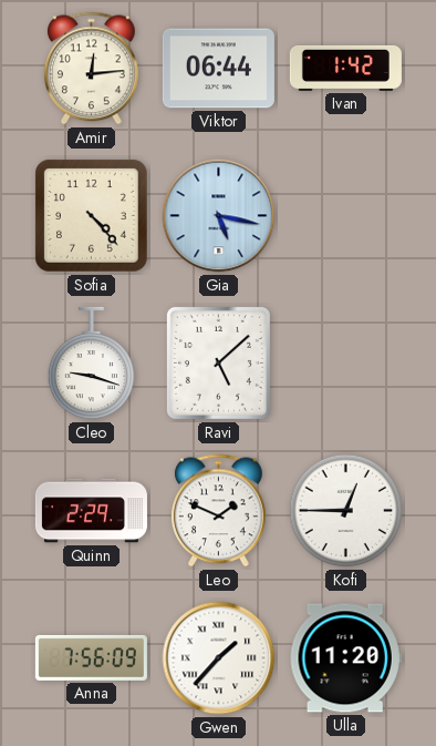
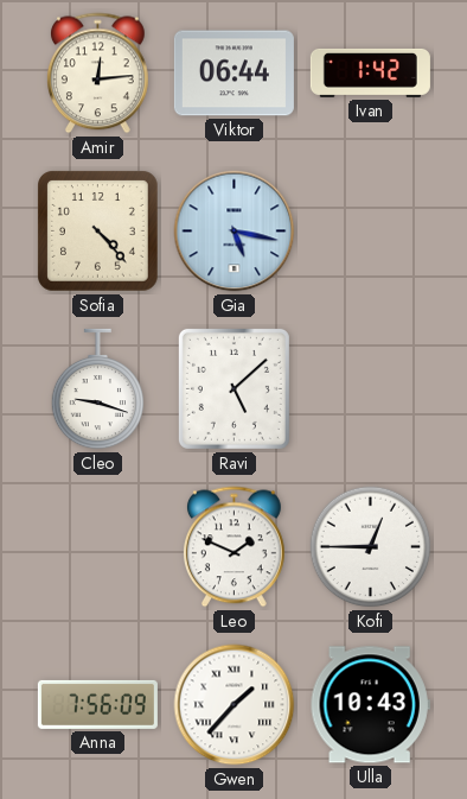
Quinn: 2:29 -> none
Ulla: 11:20 -> 10:43
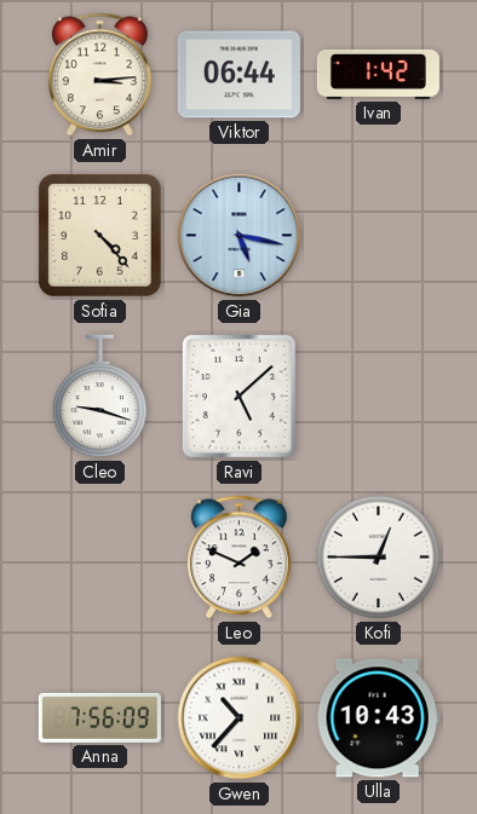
Amir: 12:14 -> 3:14
Gwen: 1:37 -> 10:37
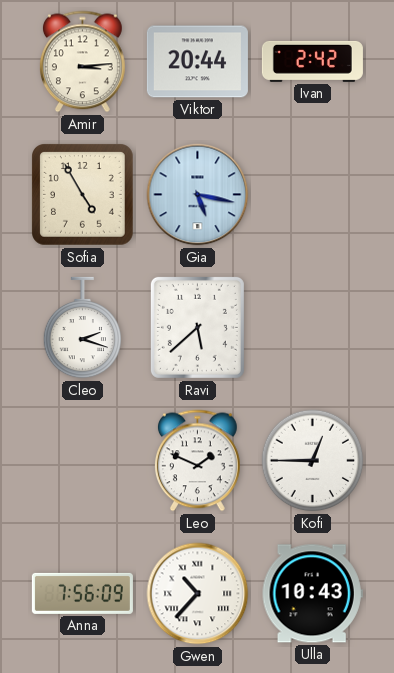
Viktor: 06:44 -> 20:44
Ivan: 1:42 -> 2:42
Sofia: 4:23 -> 4:55
Cleo: 9:18 -> 2:18
Ravi: 5:08 -> 5:38
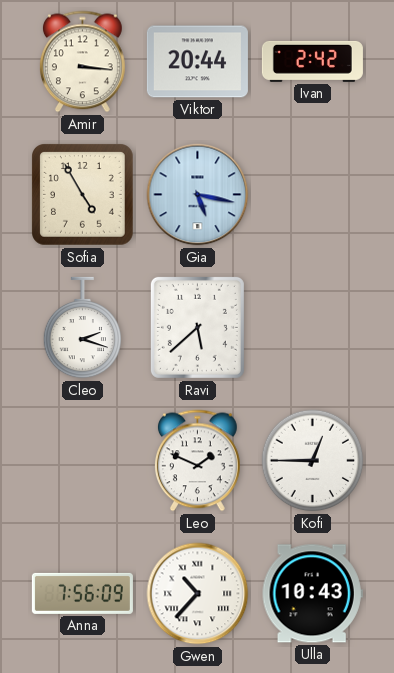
Amir: 3:14 -> 3:16
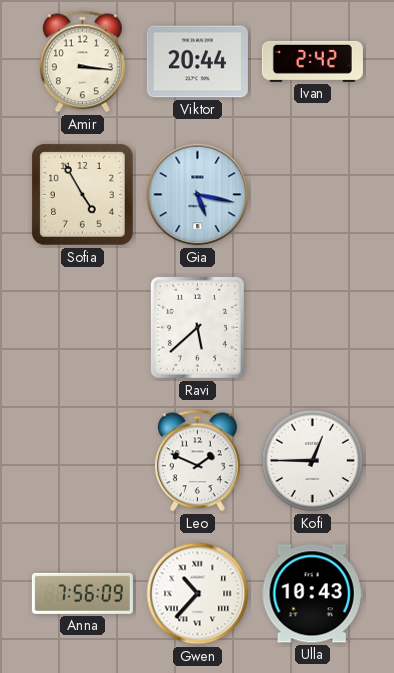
Cleo: 2:18 -> none
